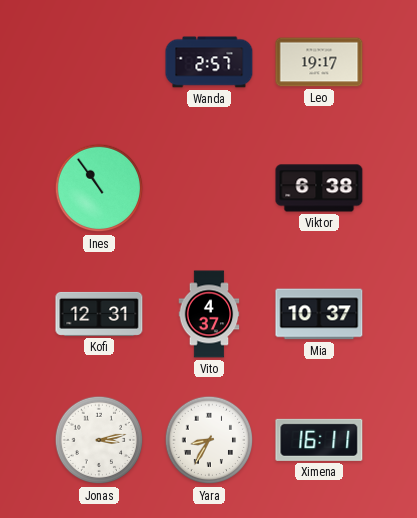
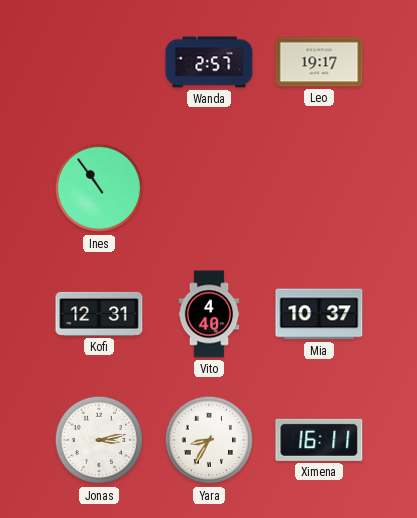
Viktor: 6:38 -> none
Vito: 4:37 -> 4:40
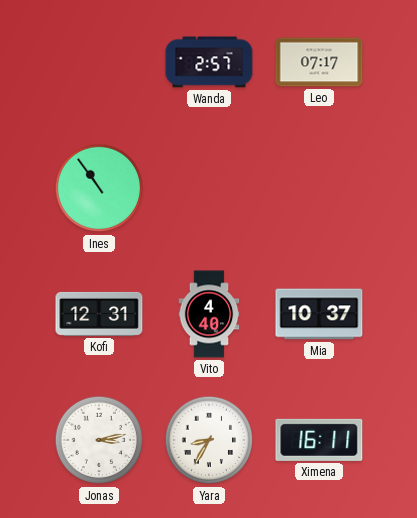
Leo: 19:17 -> 07:17
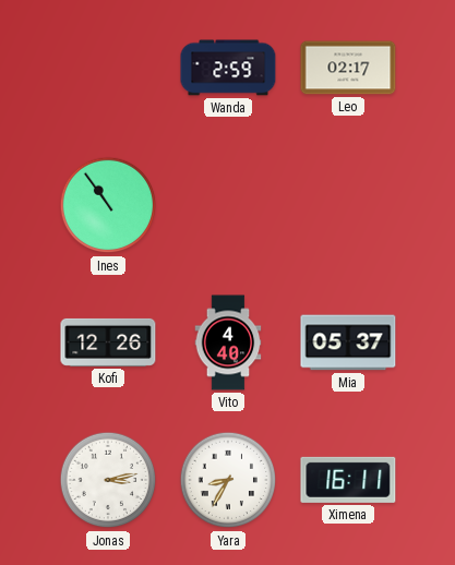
Wanda: 2:57 -> 2:59
Leo: 07:17 -> 02:17
Kofi: 12:31 -> 12:26
Mia: 10:37 -> 05:37
